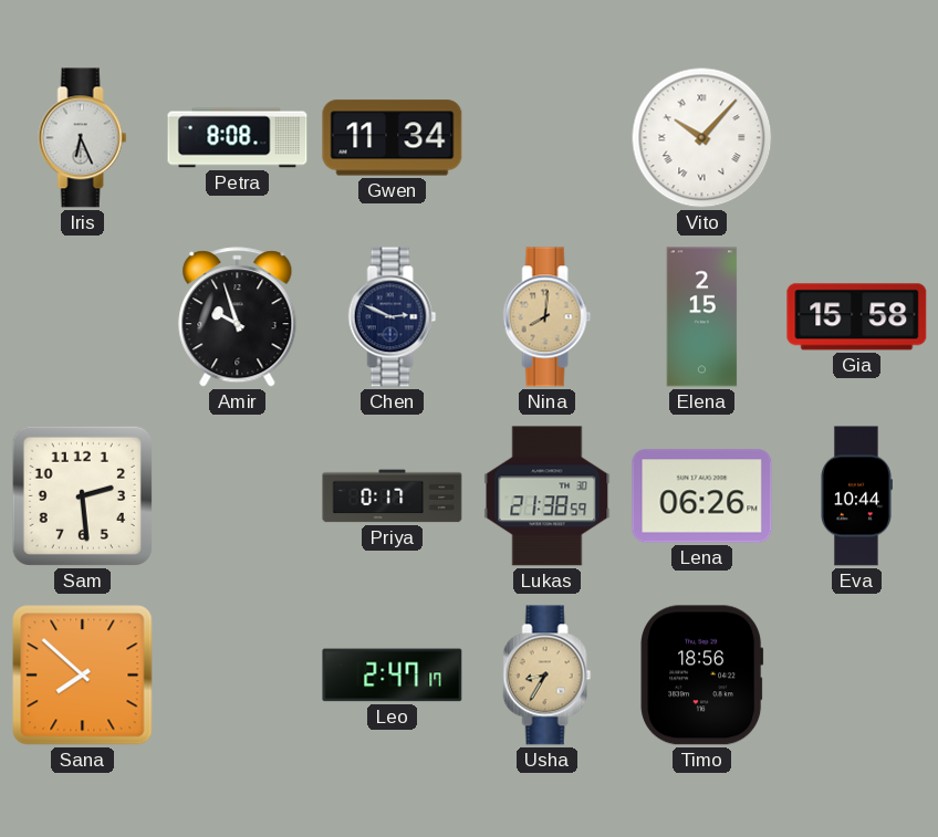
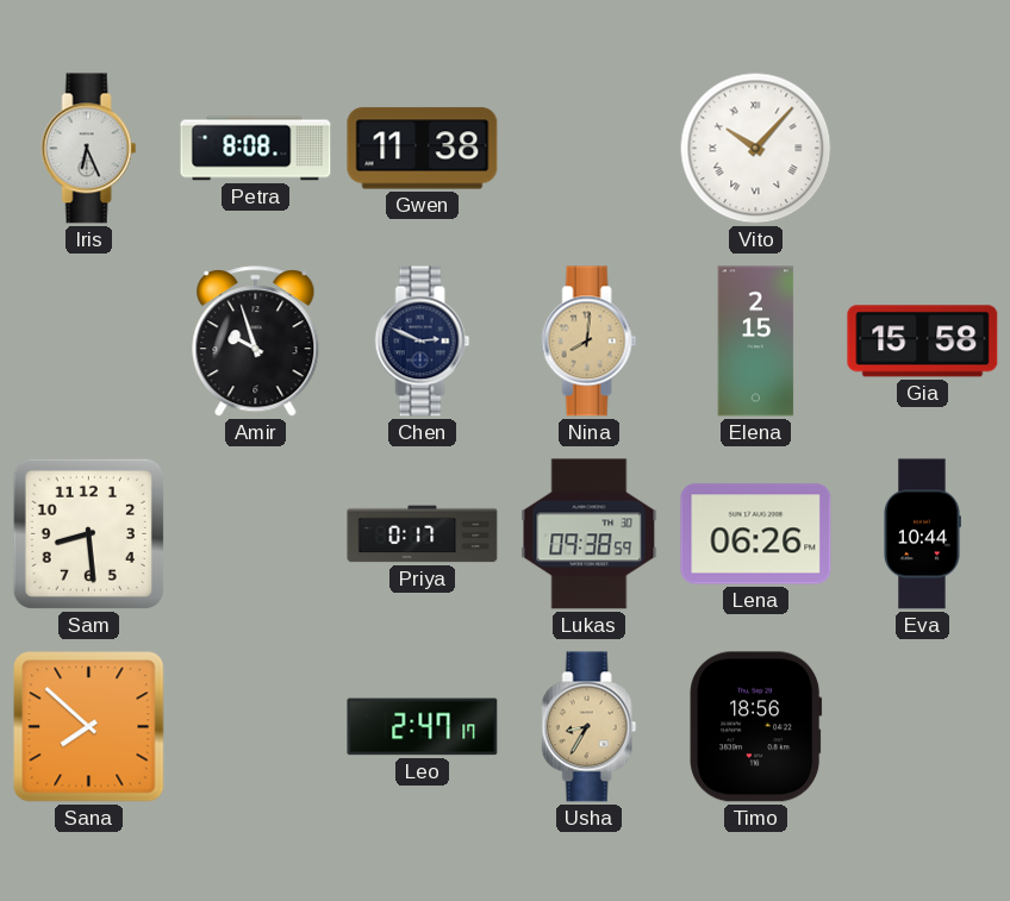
Gwen: 11:34 -> 11:38
Sam: 2:29 -> 8:29
Lukas: 21:38 -> 09:38
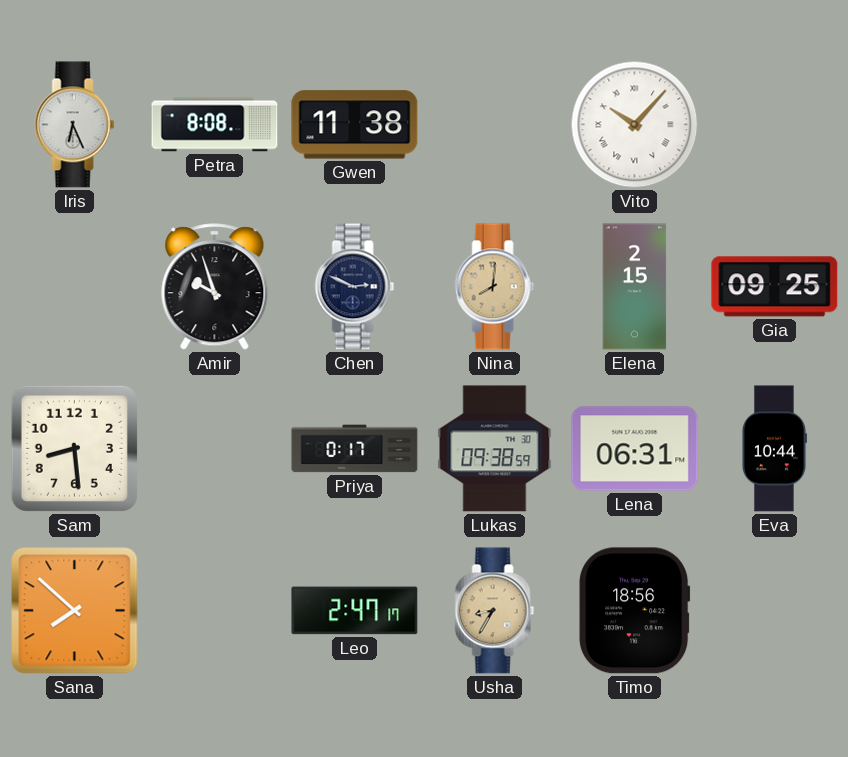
Gia: 15:58 -> 09:25
Lena: 06:26 -> 06:31
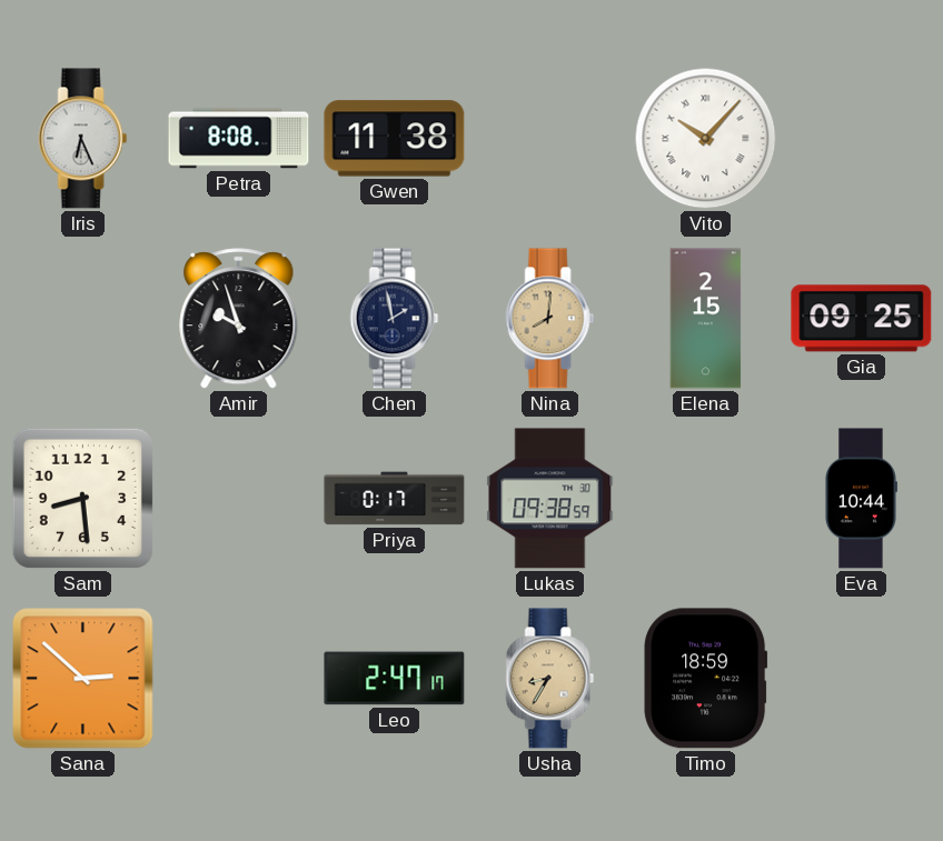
Chen: 2:49 -> 1:58
Lena: 06:31 -> none
Sana: 7:52 -> 2:52
Timo: 18:56 -> 18:59
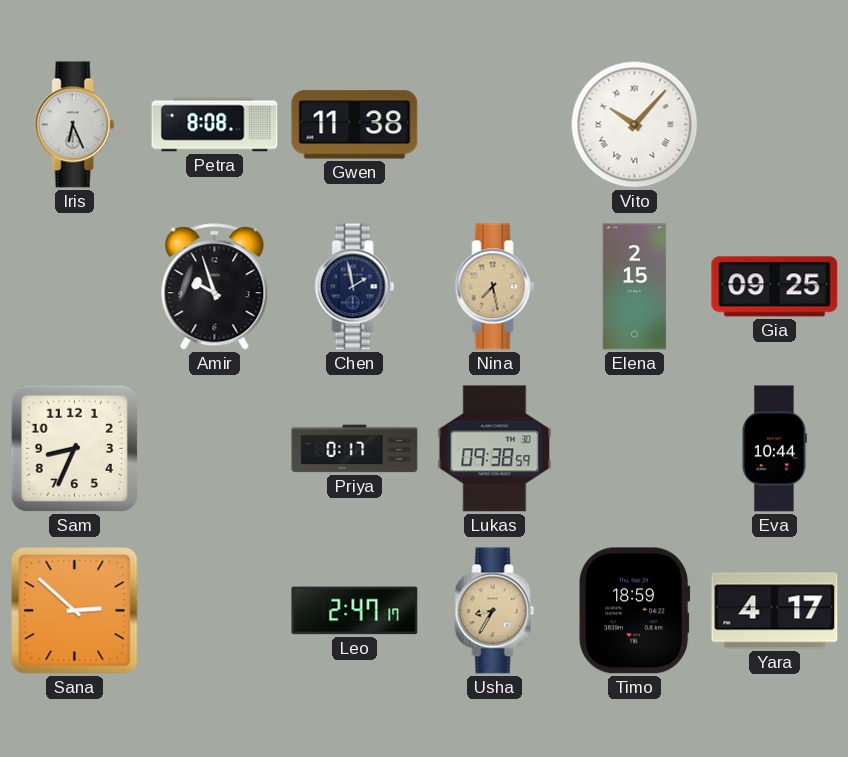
Nina: 8:01 -> 7:28
Sam: 8:29 -> 8:34
Yara: none -> 4:17
